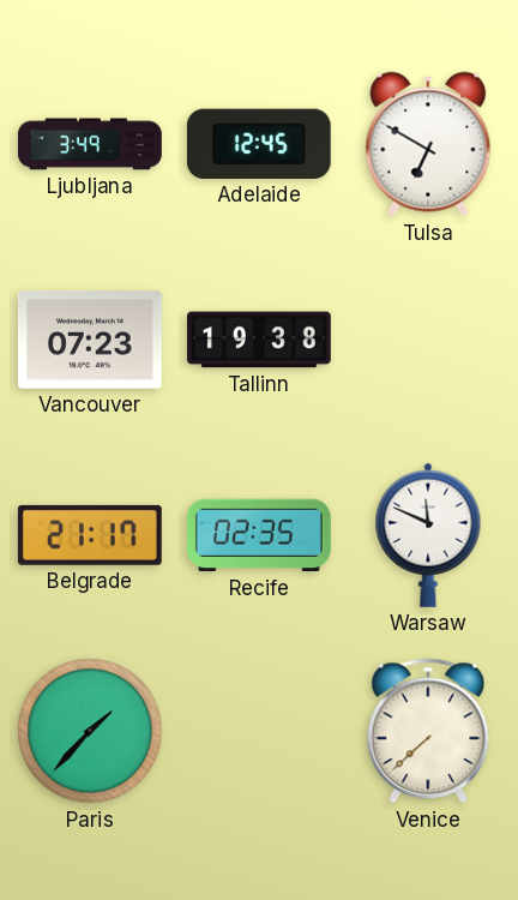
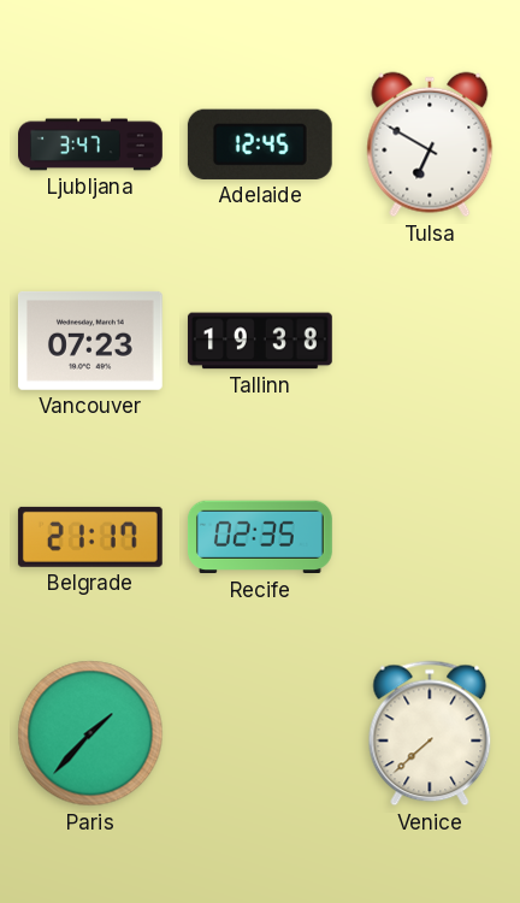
Ljubljana: 3:49 -> 3:47
Warsaw: 11:49 -> none
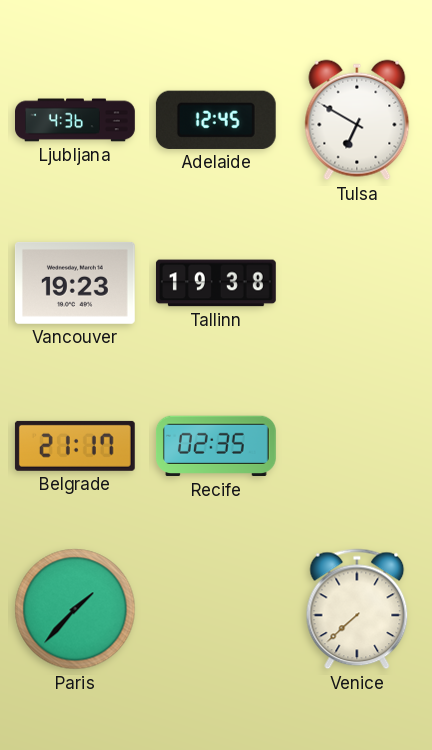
Ljubljana: 3:47 -> 4:36
Vancouver: 07:23 -> 19:23
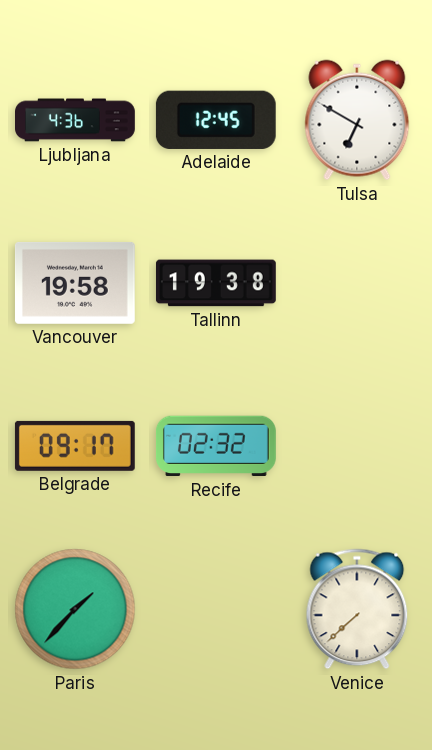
Vancouver: 19:23 -> 19:58
Belgrade: 21:17 -> 09:17
Recife: 02:35 -> 02:32
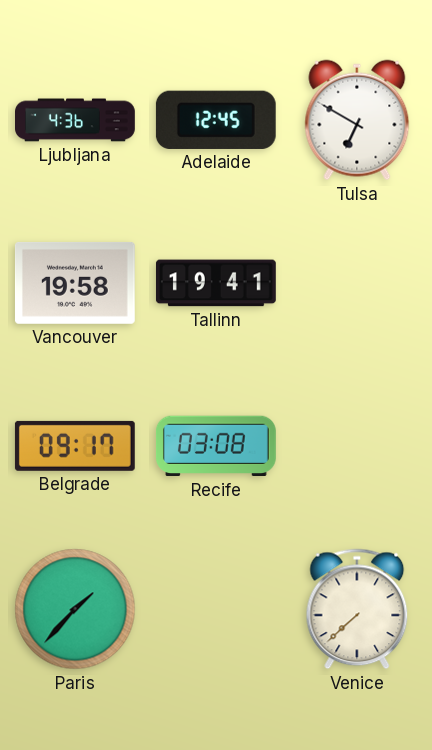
Tallinn: 19:38 -> 19:41
Recife: 02:32 -> 03:08
